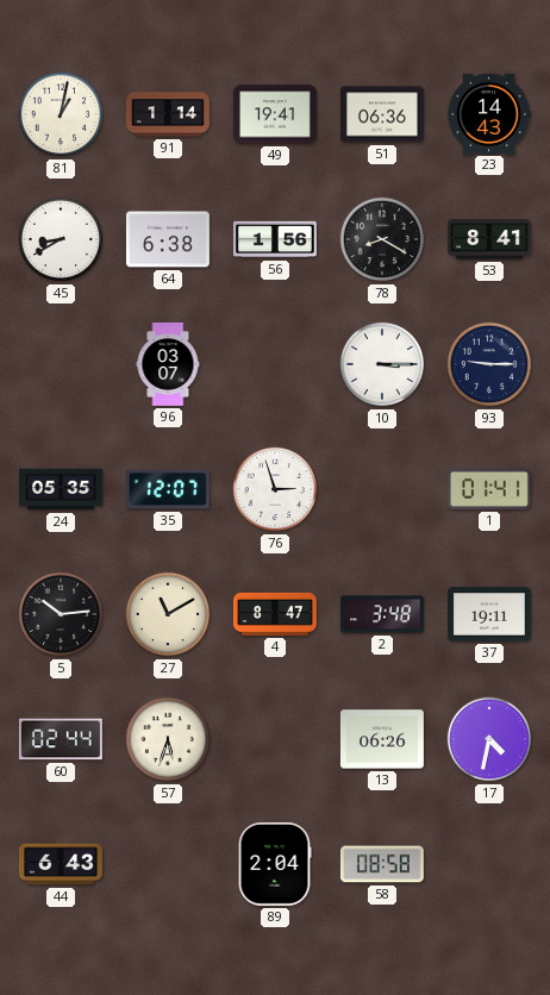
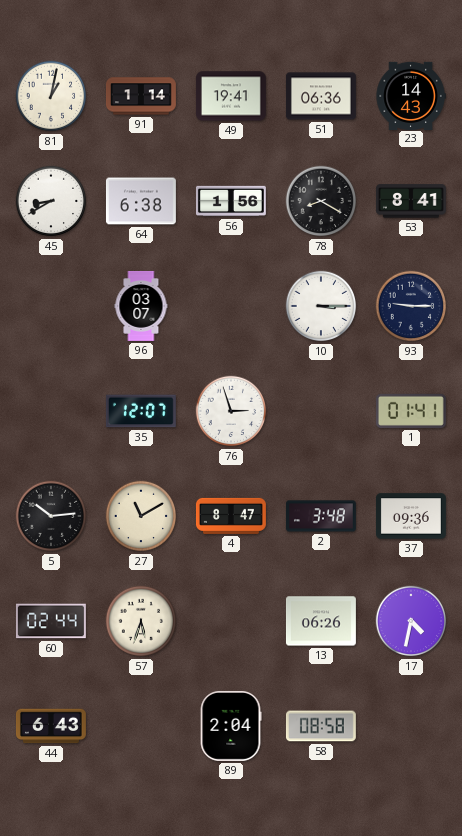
24: 05:35 -> none
37: 19:11 -> 09:36
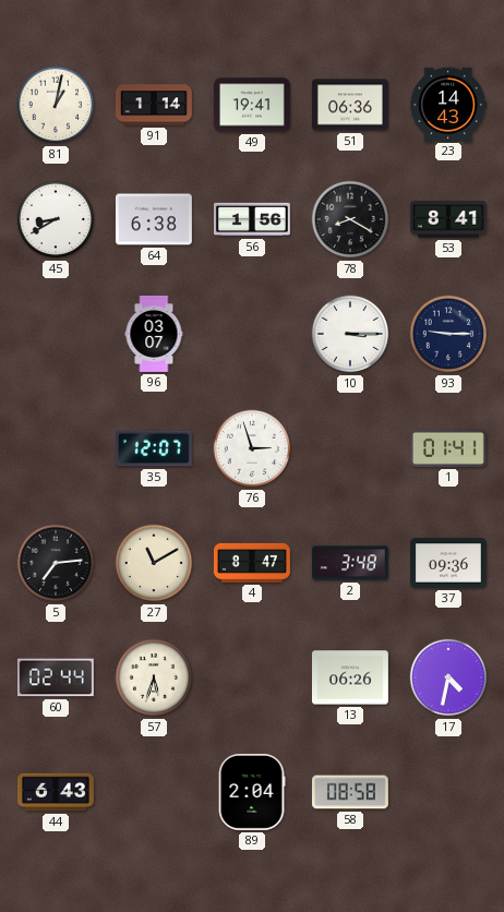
5: 10:14 -> 7:14
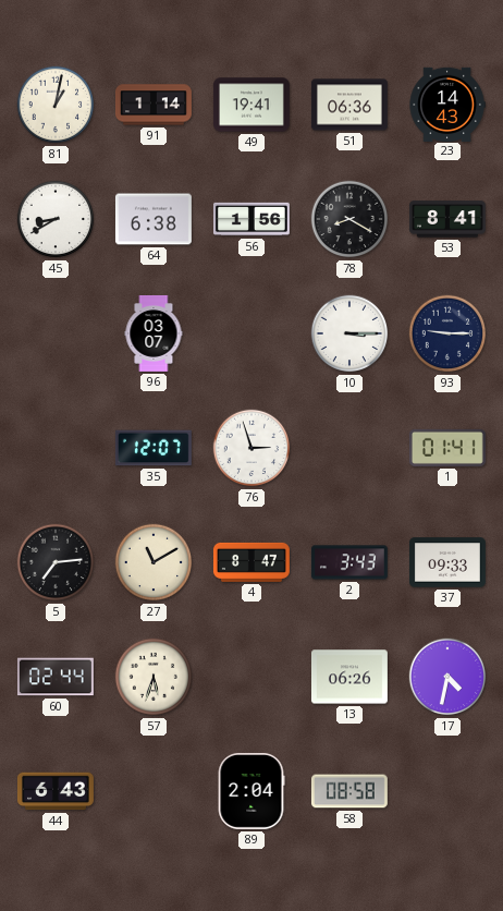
2: 3:48 -> 3:43
37: 09:36 -> 09:33
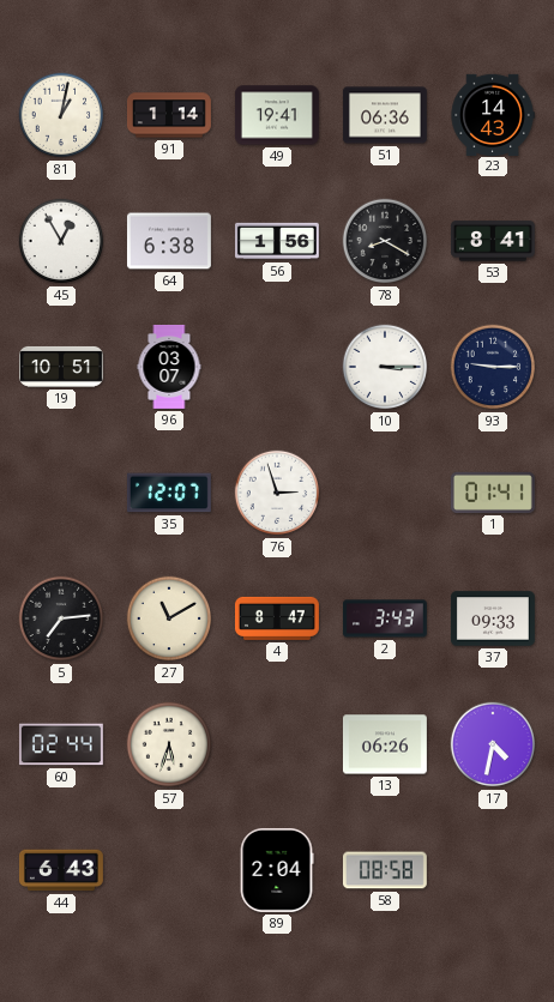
45: 8:40 -> 12:55
19: none -> 10:51
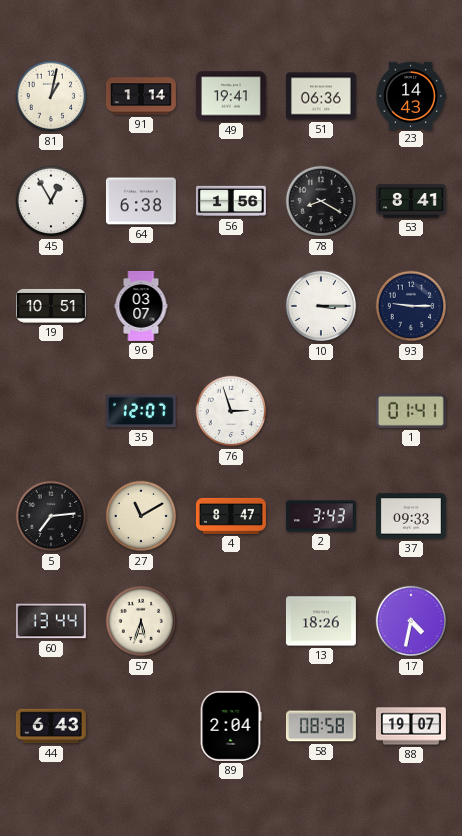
60: 02:44 -> 13:44
13: 06:26 -> 18:26
88: none -> 19:07
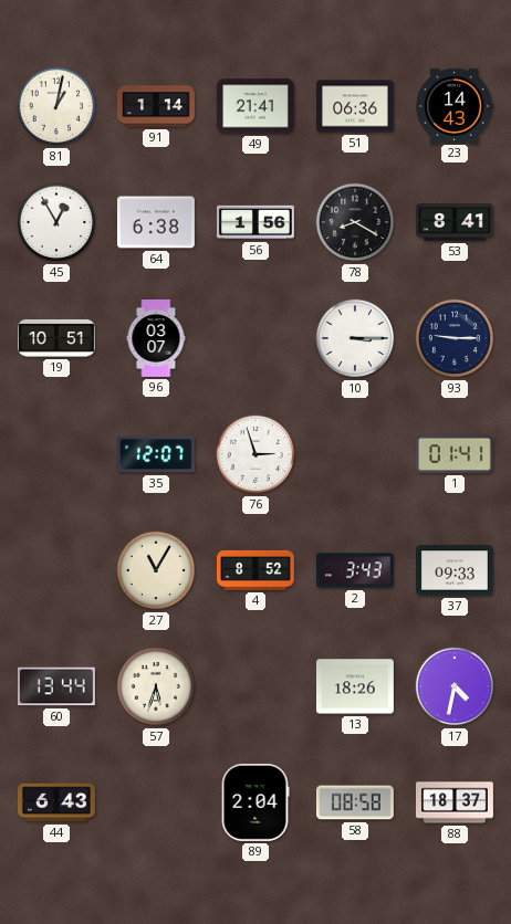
49: 19:41 -> 21:41
5: 7:14 -> none
27: 11:10 -> 11:05
4: 8:47 -> 8:52
88: 19:07 -> 18:37
